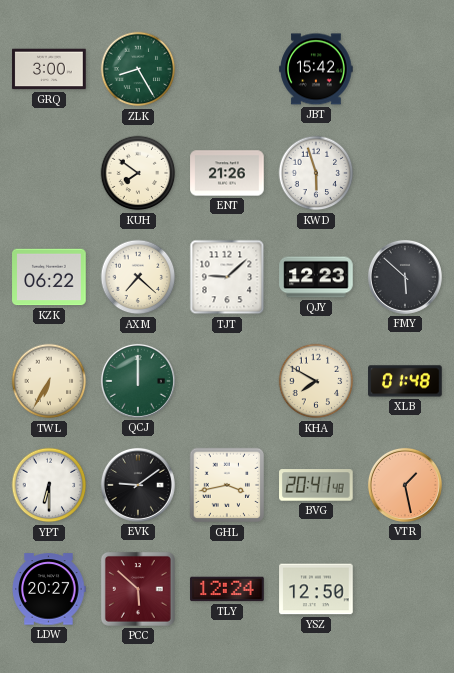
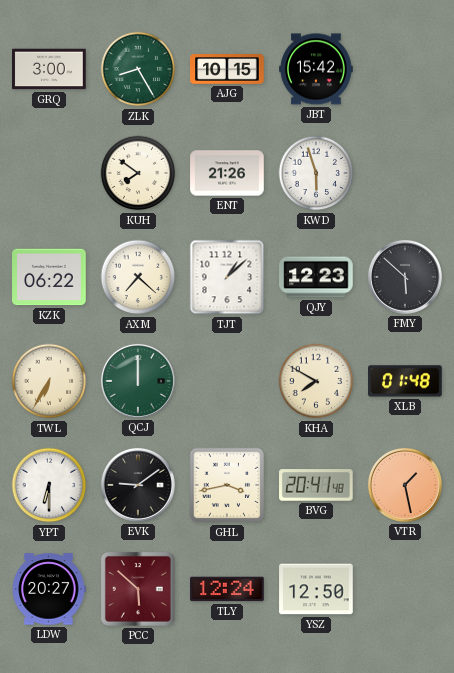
AJG: none -> 10:15
TJT: 9:08 -> 1:08
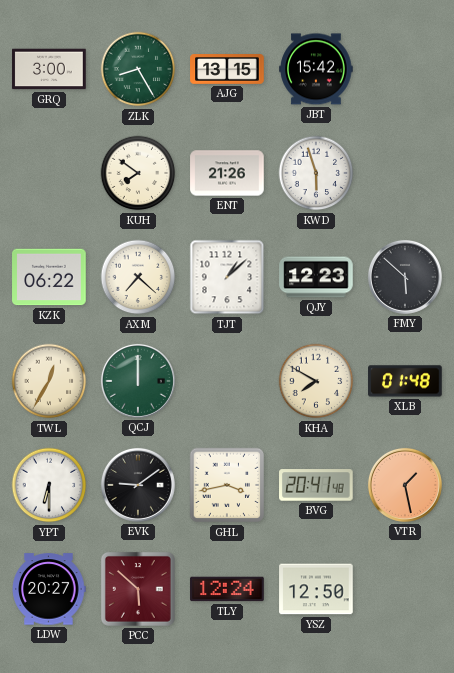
AJG: 10:15 -> 13:15
TWL: 6:35 -> 12:35
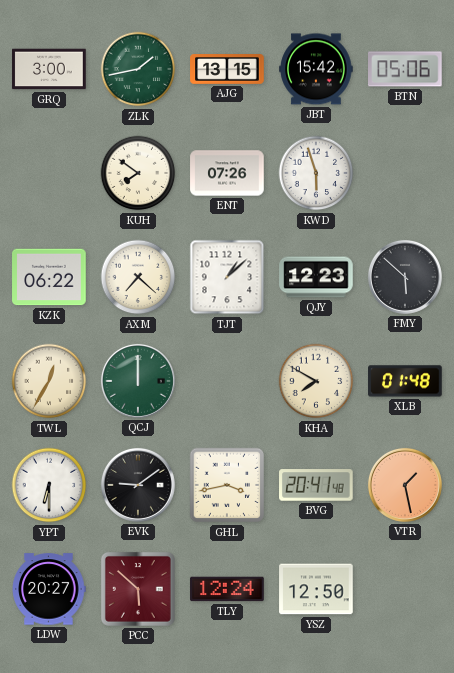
ZLK: 8:25 -> 1:43
BTN: none -> 05:06
ENT: 21:26 -> 07:26
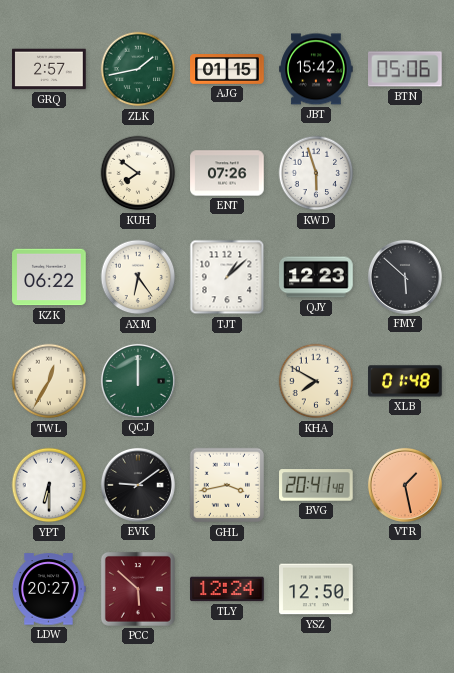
GRQ: 3:00 -> 2:57
AJG: 13:15 -> 01:15
AXM: 7:22 -> 6:24
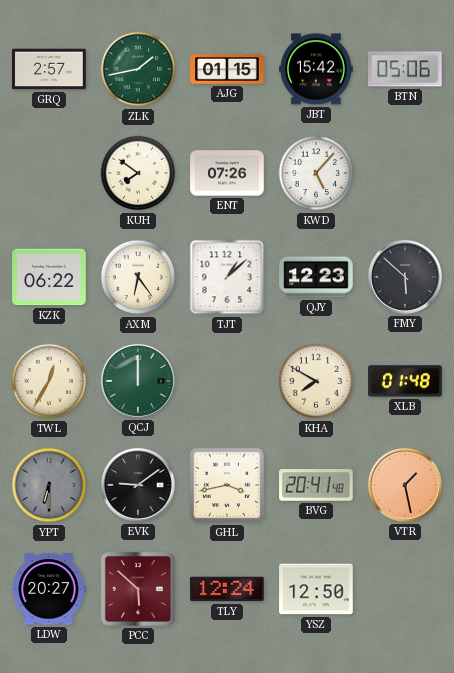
KWD: 5:57 -> 5:07
YPT dial: white -> grey
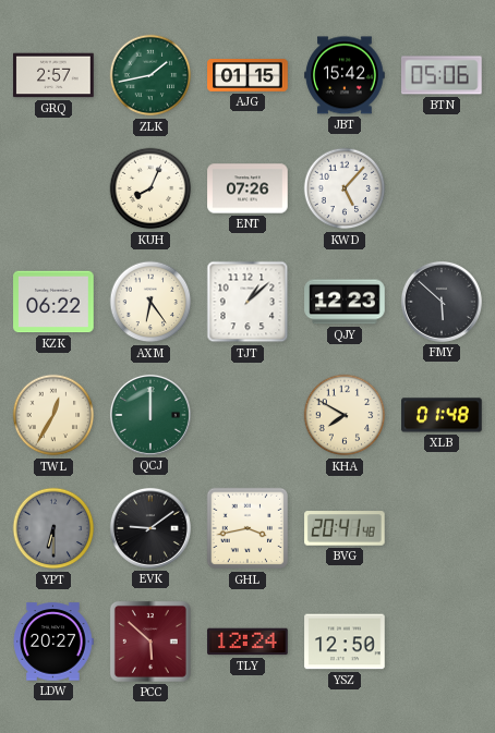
KUH: 7:51 -> 8:04
VTR: 1:28 -> none
